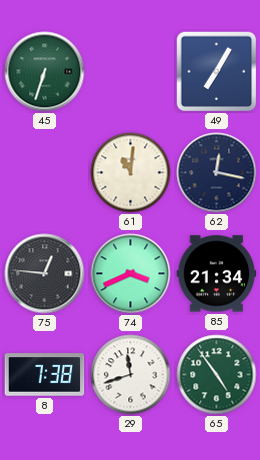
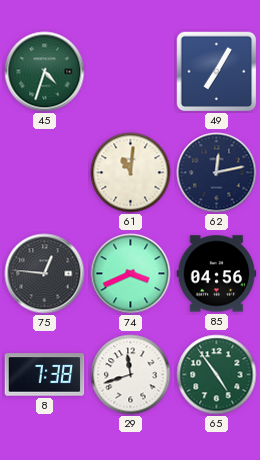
45: 6:33 -> 4:33
62: 12:17 -> 12:13
85: 21:34 -> 04:56
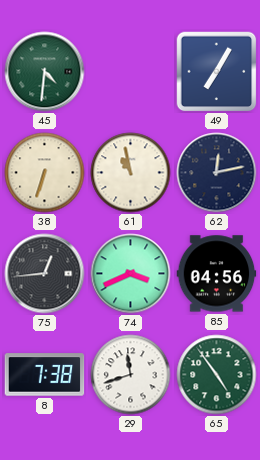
45: 4:33 -> 4:31
38: none -> 6:33
61: 11:01 -> 10:58
75: 12:46 -> 12:44
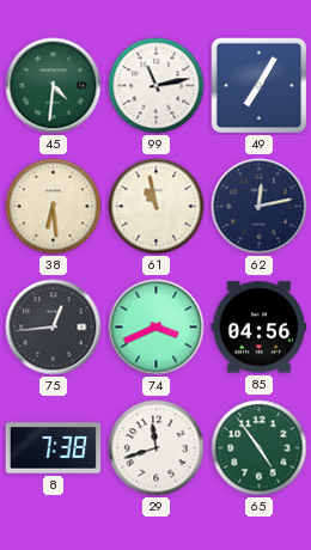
99: none -> 11:13
38: 6:33 -> 6:29
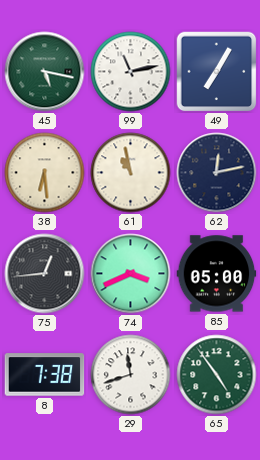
45: 4:31 -> 5:17
85: 04:56 -> 05:00
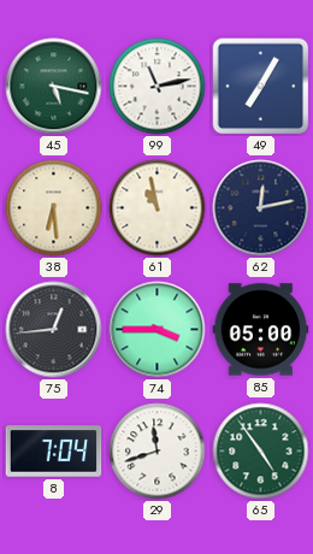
74: 3:41 -> 3:45
8: 7:38 -> 7:04
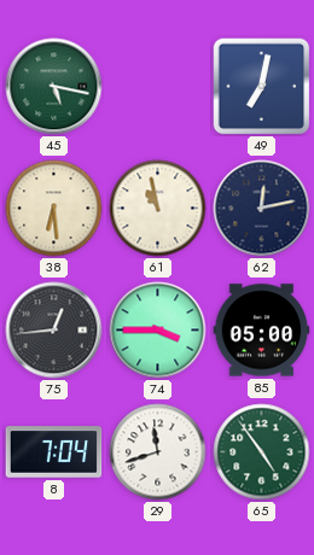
99: 11:13 -> none
49: 7:05 -> 7:02
